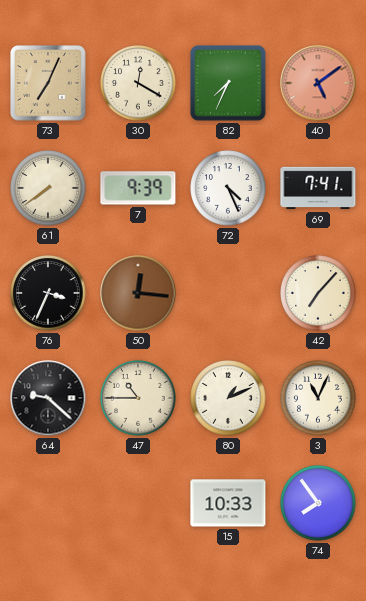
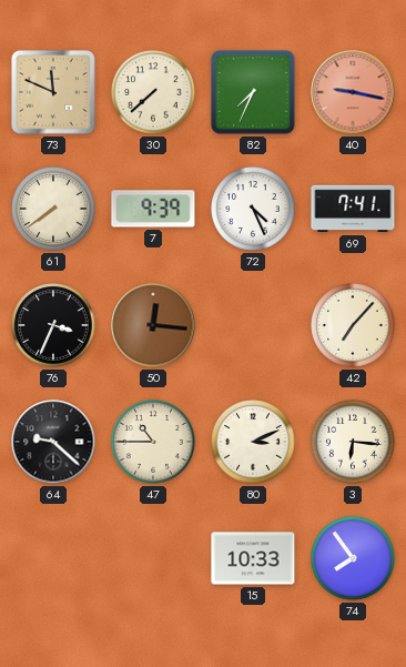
73: 7:04 -> 11:49
30: 12:20 -> 7:38
40: 5:09 -> 9:17
80: 1:11 -> 3:11
3: 11:04 -> 6:16
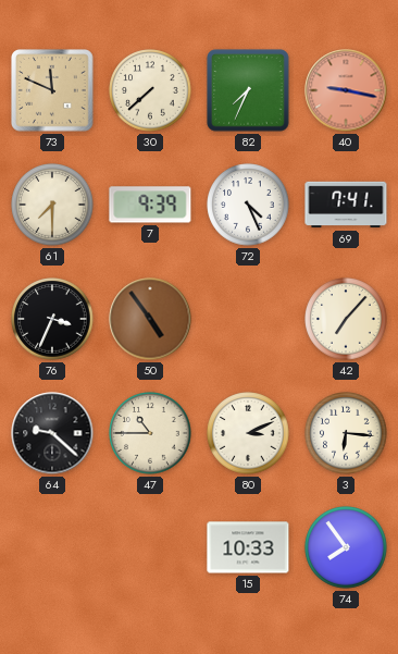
61: 7:39 -> 7:30
50: 12:16 -> 4:54
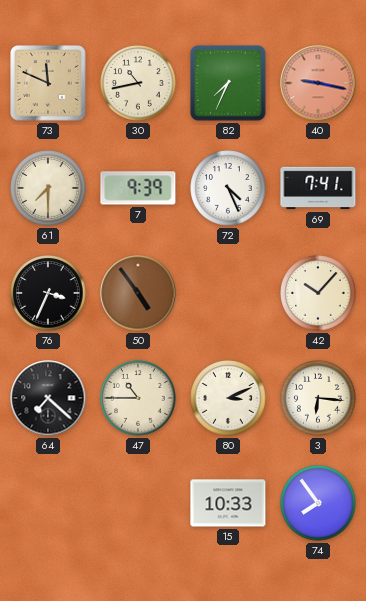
30: 7:38 -> 10:43
42: 7:07 -> 10:07
64: 9:22 -> 7:22
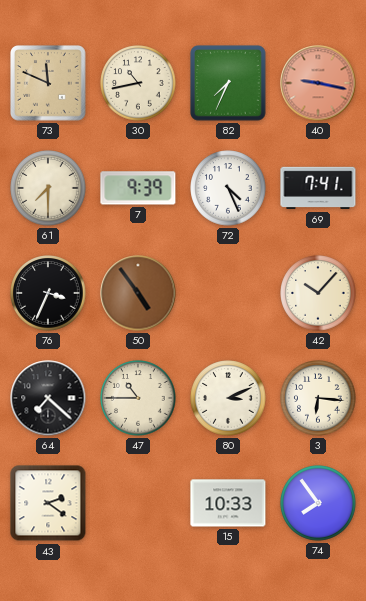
43: none -> 2:21
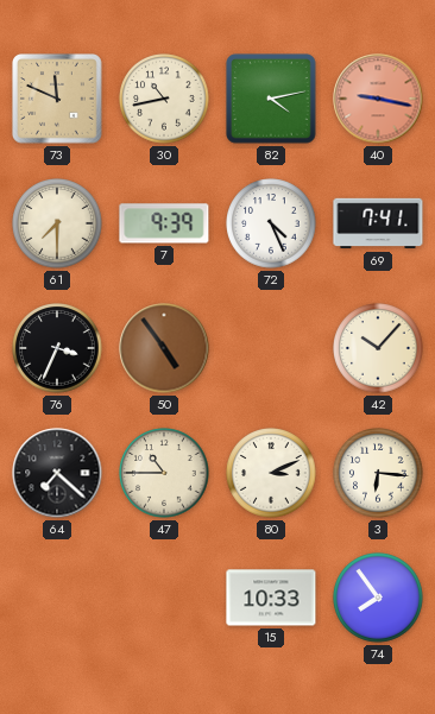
82: 7:34 -> 4:13
43: 2:21 -> none
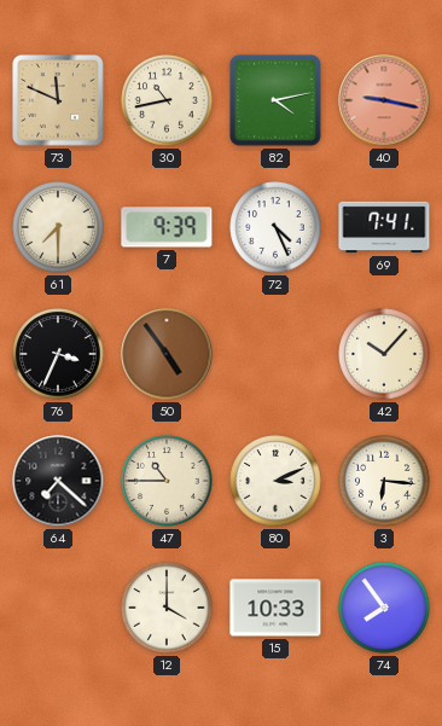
12: none -> 4:00
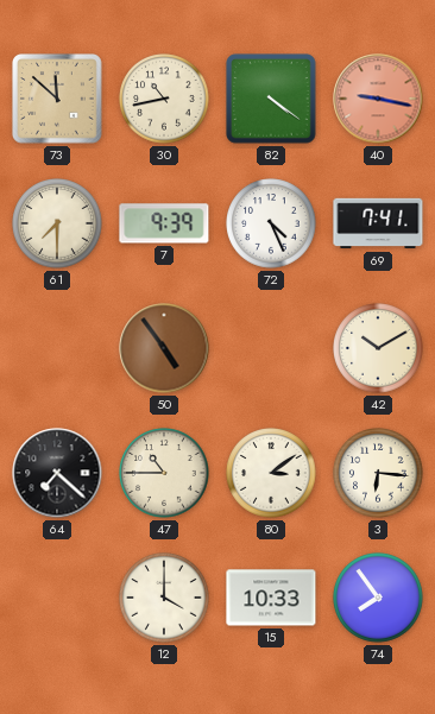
73: 11:49 -> 11:52
82: 4:13 -> 4:21
76: 3:34 -> none
42: 10:07 -> 10:10
80: 3:11 -> 3:09
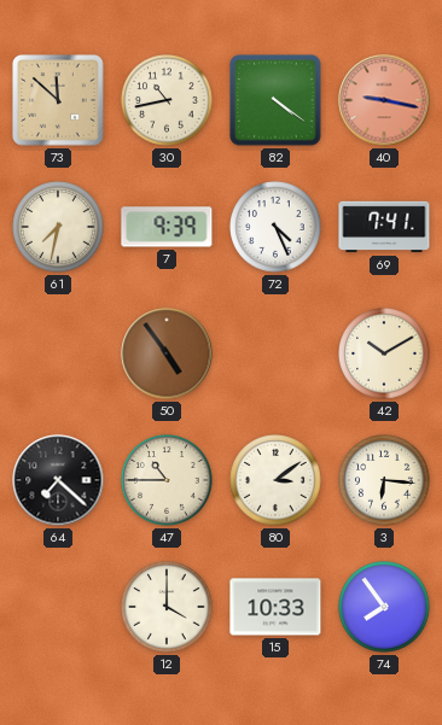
61: 7:30 -> 7:32
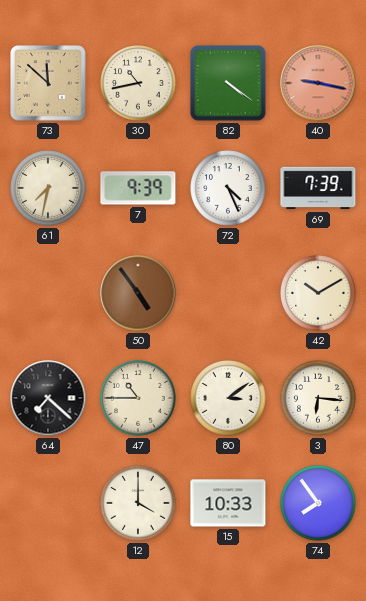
69: 7:41 -> 7:39
